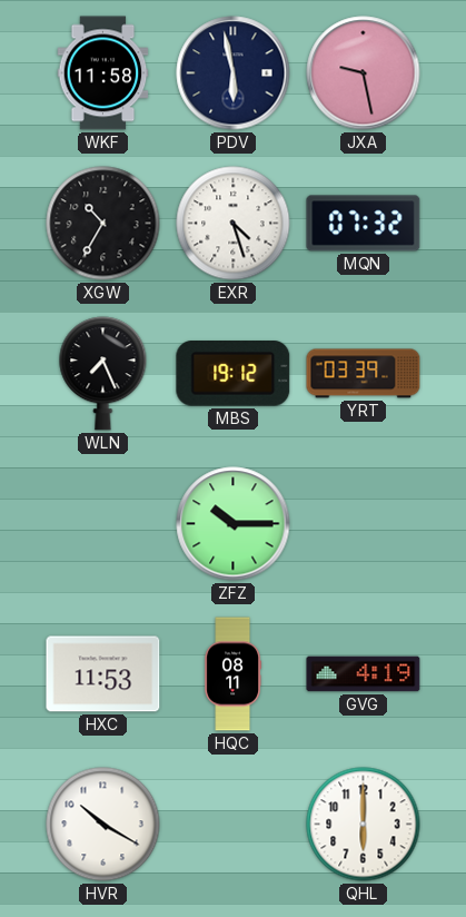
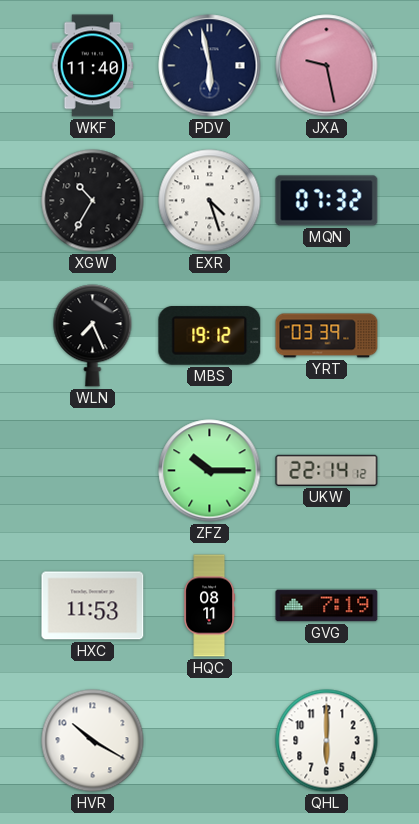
WKF: 11:58 -> 11:40
UKW: none -> 22:14
GVG: 4:19 -> 7:19
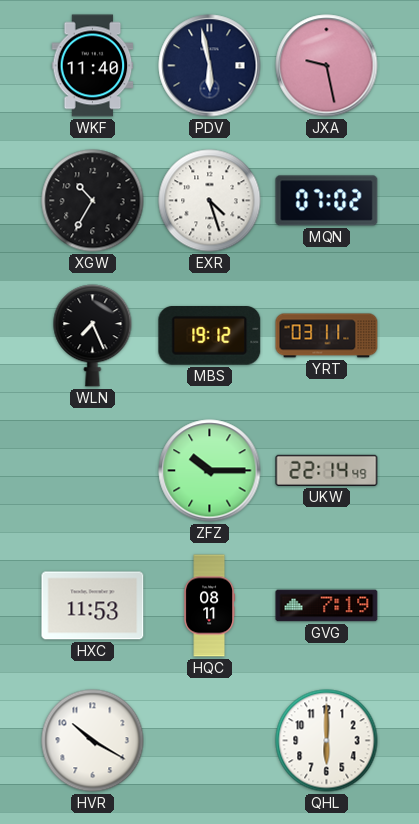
MQN: 07:32 -> 07:02
YRT: 03:39 -> 03:11
UKW: 22:14:12 -> 22:14:49
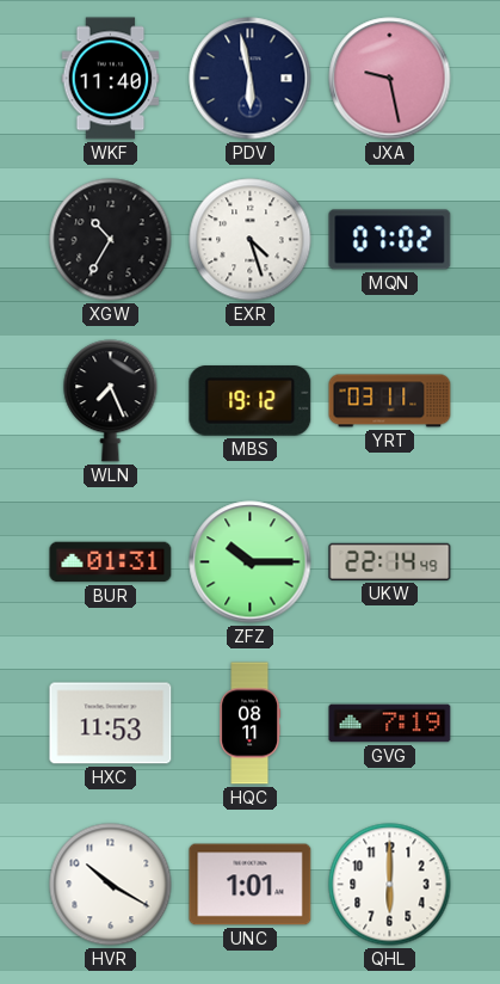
BUR: none -> 01:31
UNC: none -> 1:01
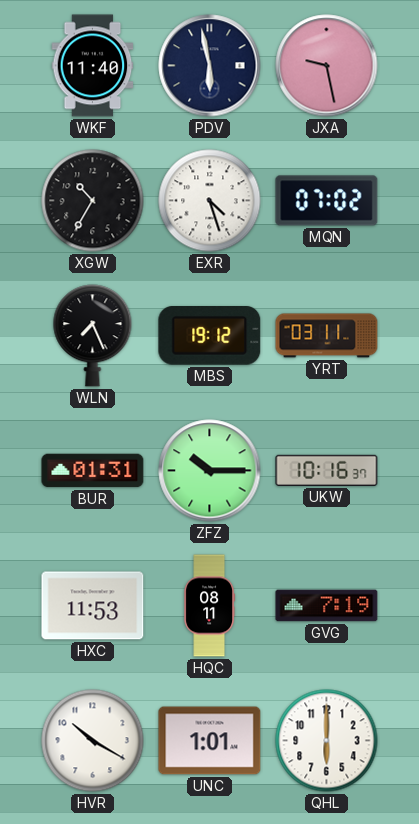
UKW: 22:14 -> 10:16
